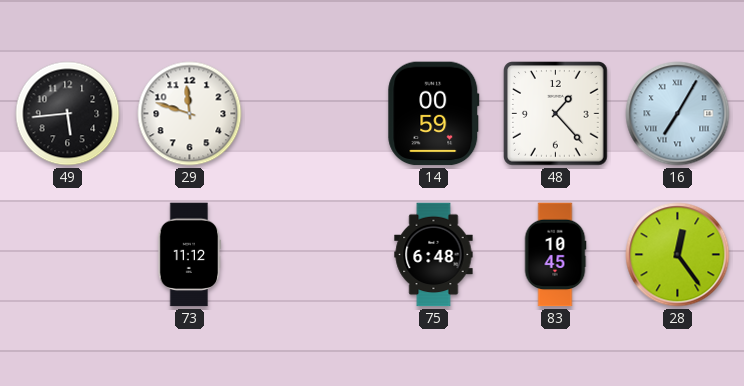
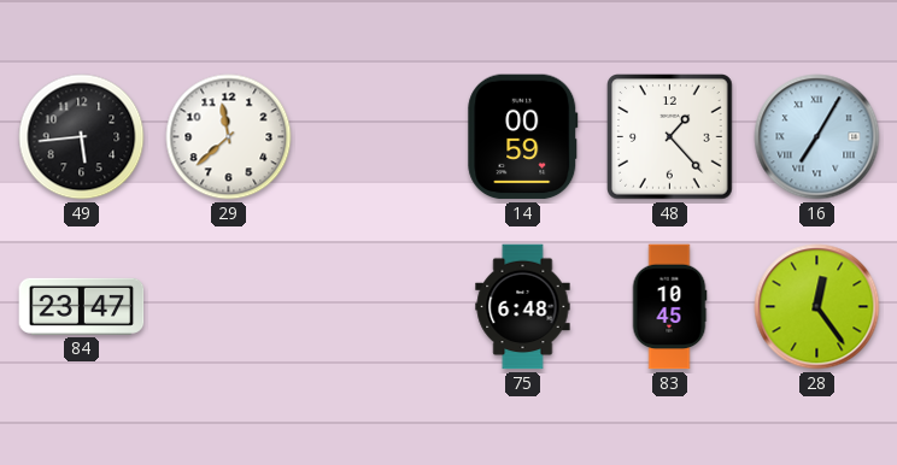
29: 11:48 -> 11:38
84: none -> 23:47
73: 11:12 -> none
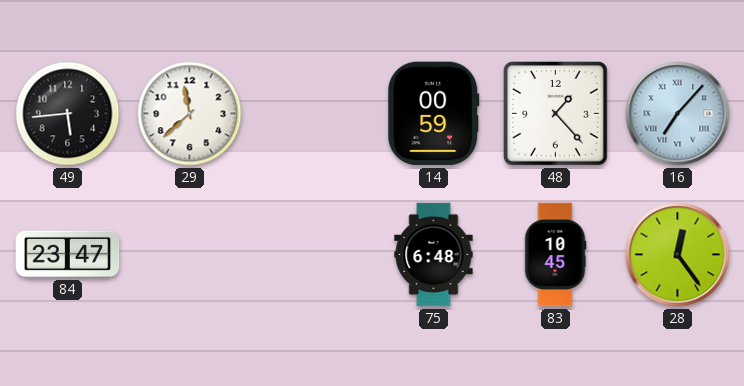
16: 7:05 -> 7:07
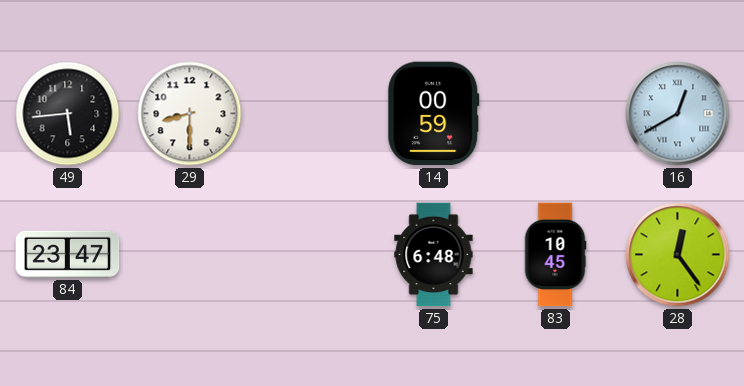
29: 11:38 -> 8:30
48: 1:23 -> none
16: 7:07 -> 12:40
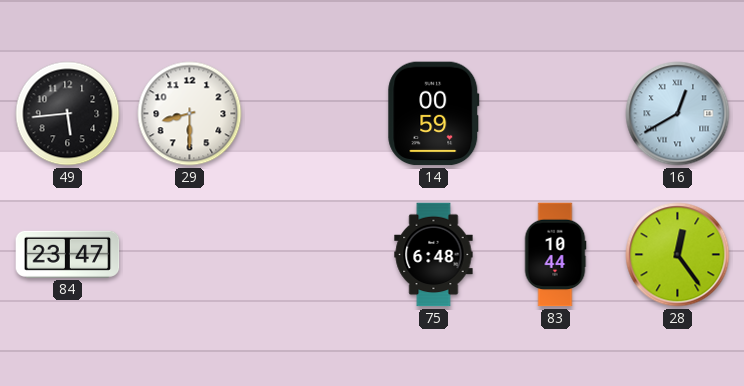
83: 10:45 -> 10:44
